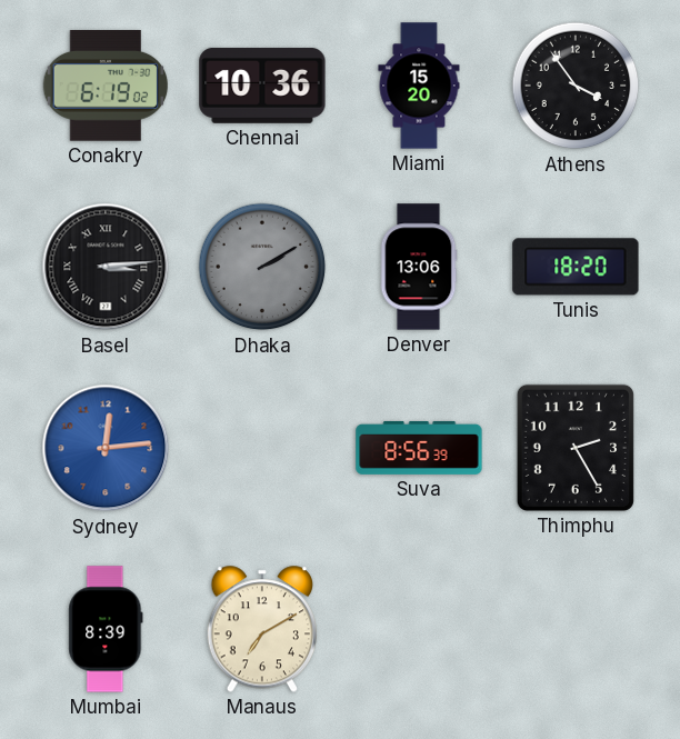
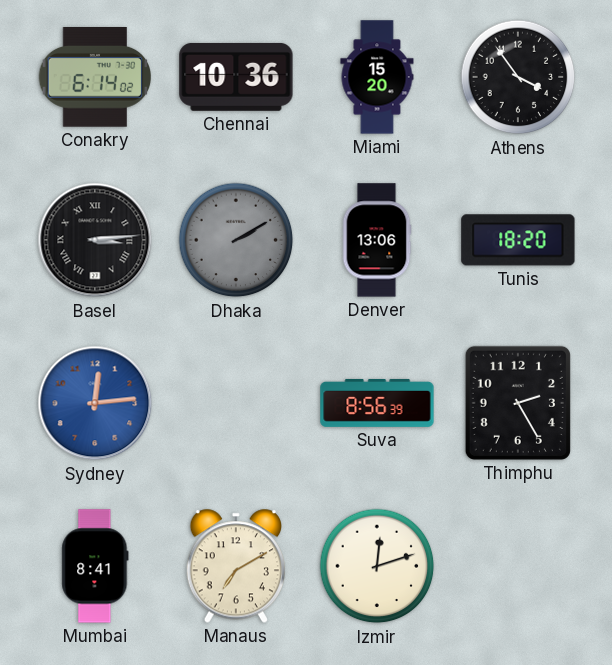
Conakry: 6:19 -> 6:14
Mumbai: 8:39 -> 8:41
Izmir: none -> 12:12
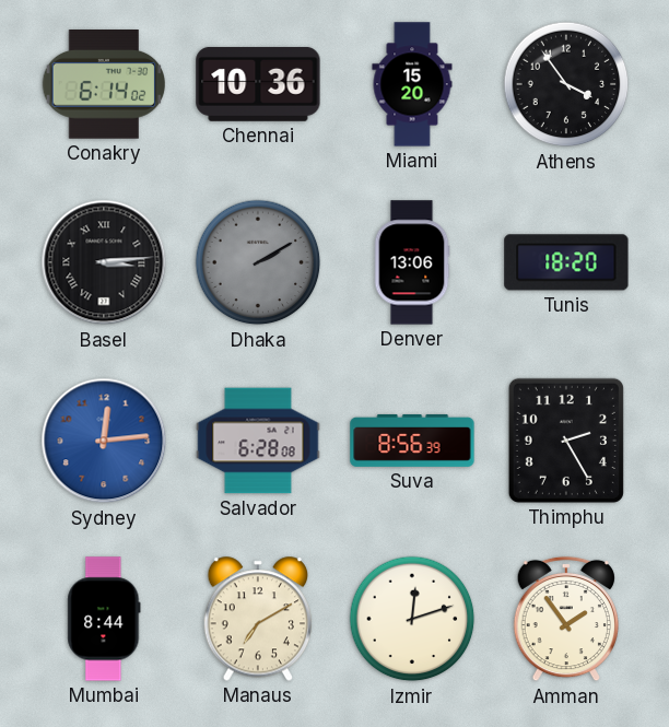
Salvador: none -> 6:28
Mumbai: 8:41 -> 8:44
Amman: none -> 1:54
